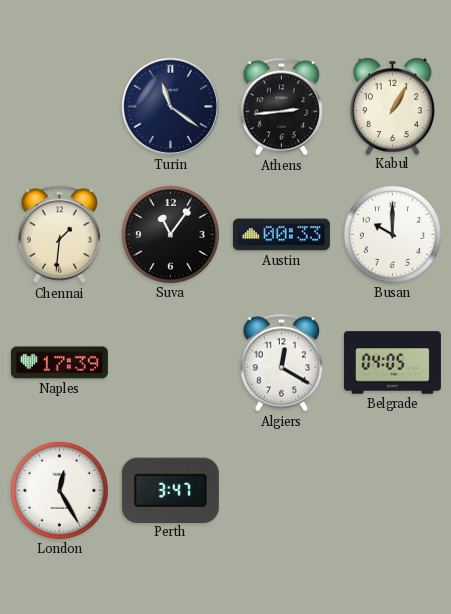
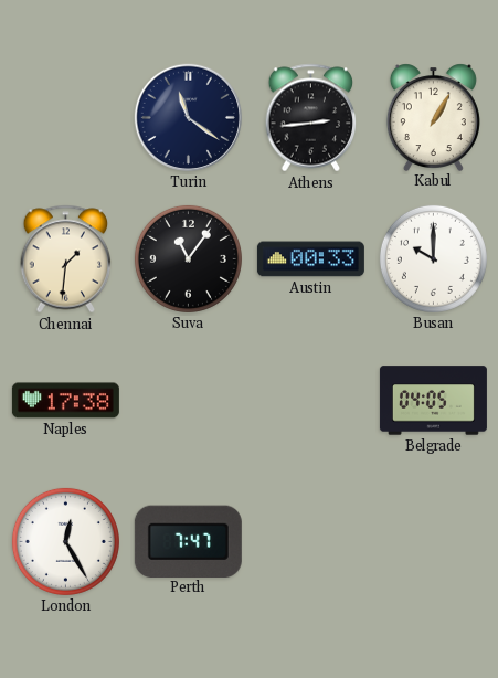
Naples: 17:39 -> 17:38
Algiers: 12:20 -> none
Perth: 3:47 -> 7:47
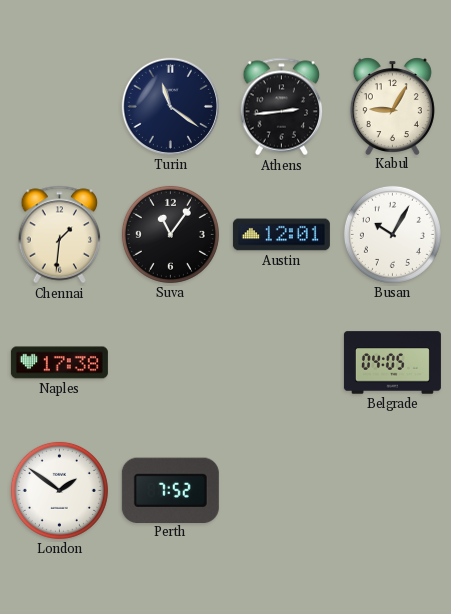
Kabul: 1:05 -> 9:05
Austin: 00:33 -> 12:01
Busan: 10:00 -> 10:05
London: 12:25 -> 1:51
Perth: 7:47 -> 7:52
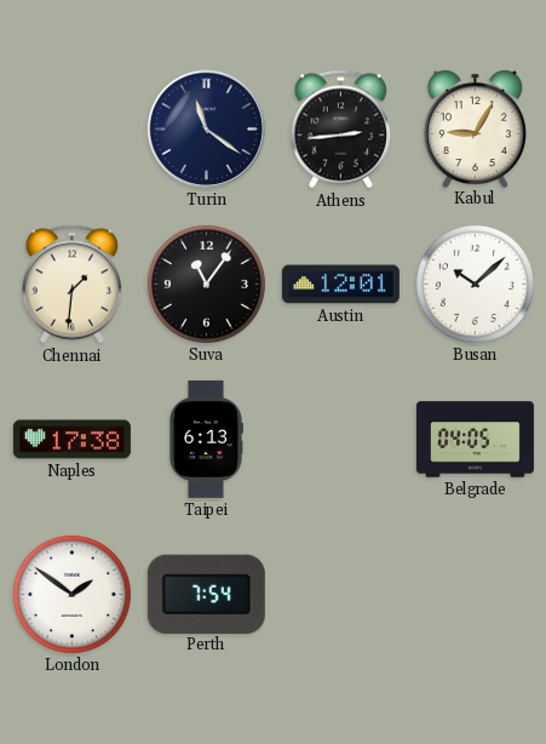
Busan: 10:05 -> 10:08
Taipei: none -> 6:13
Perth: 7:52 -> 7:54
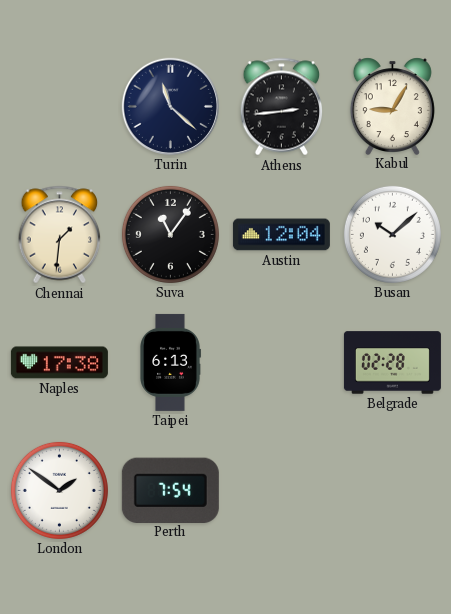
Turin: 11:21 -> 11:22
Austin: 12:01 -> 12:04
Belgrade: 04:05 -> 02:28
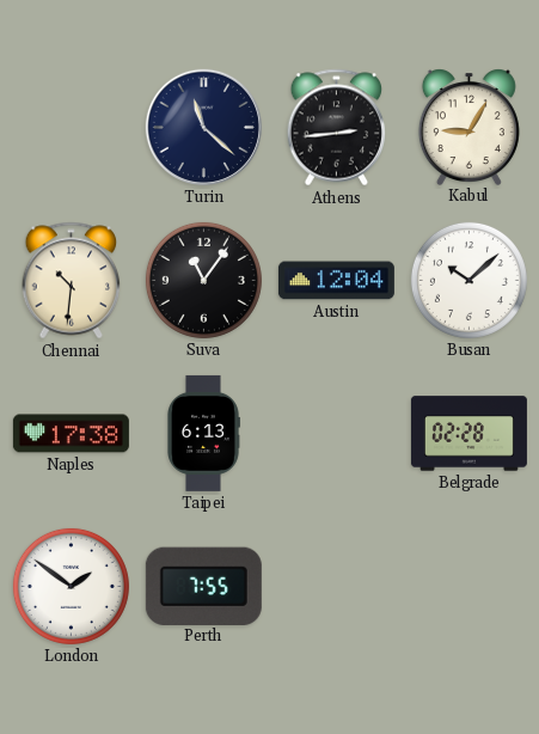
Chennai: 1:31 -> 10:31
Perth: 7:54 -> 7:55
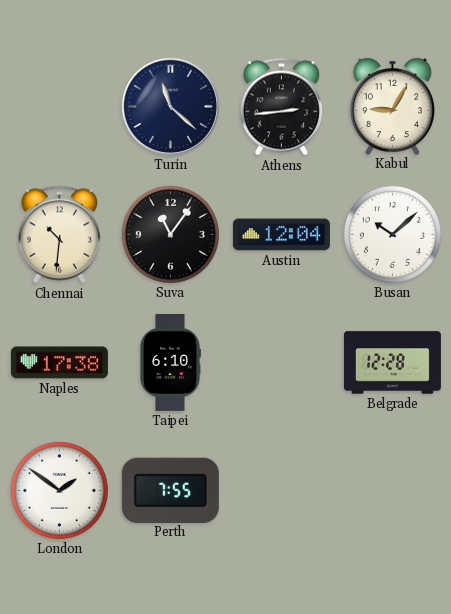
Taipei: 6:13 -> 6:10
Belgrade: 02:28 -> 12:28
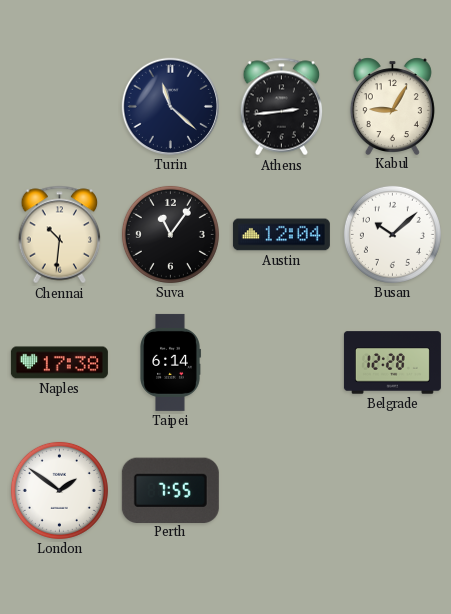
Taipei: 6:10 -> 6:14
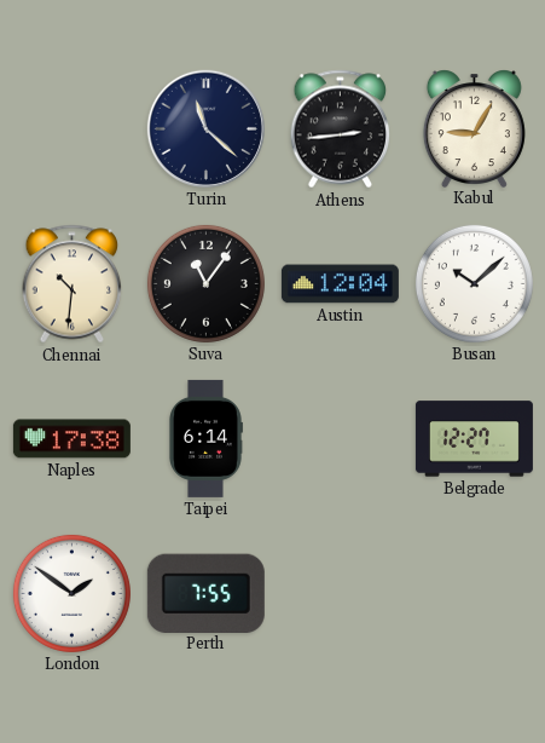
Belgrade: 12:28 -> 12:27
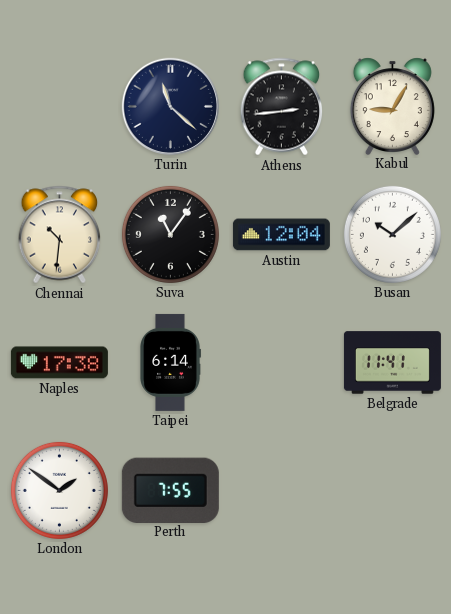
Belgrade: 12:27 -> 11:41
